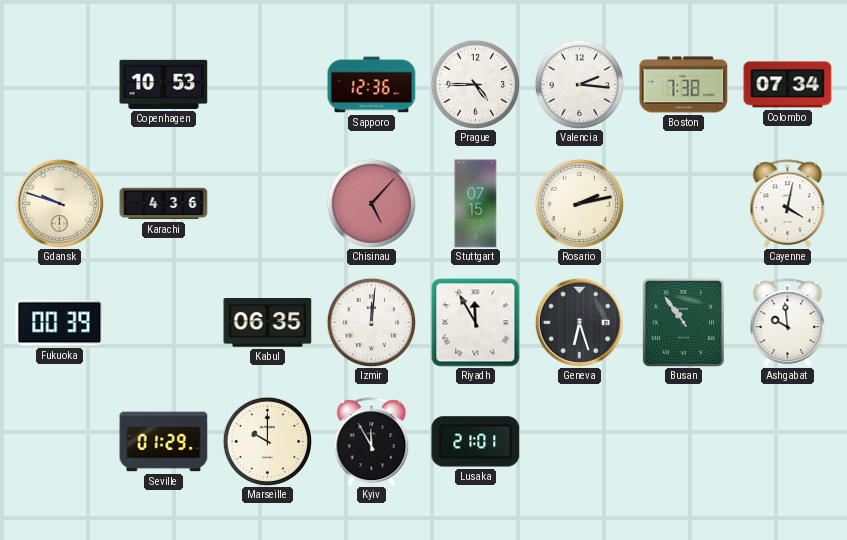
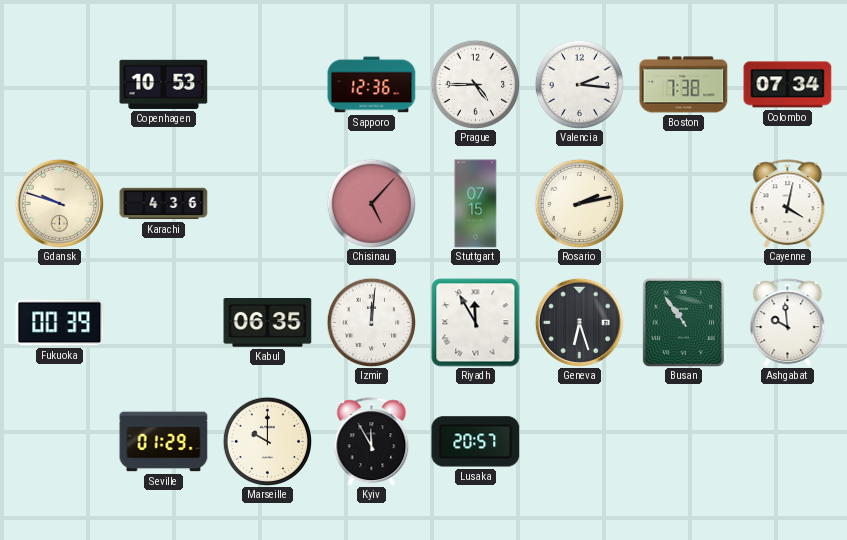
Lusaka: 21:01 -> 20:57
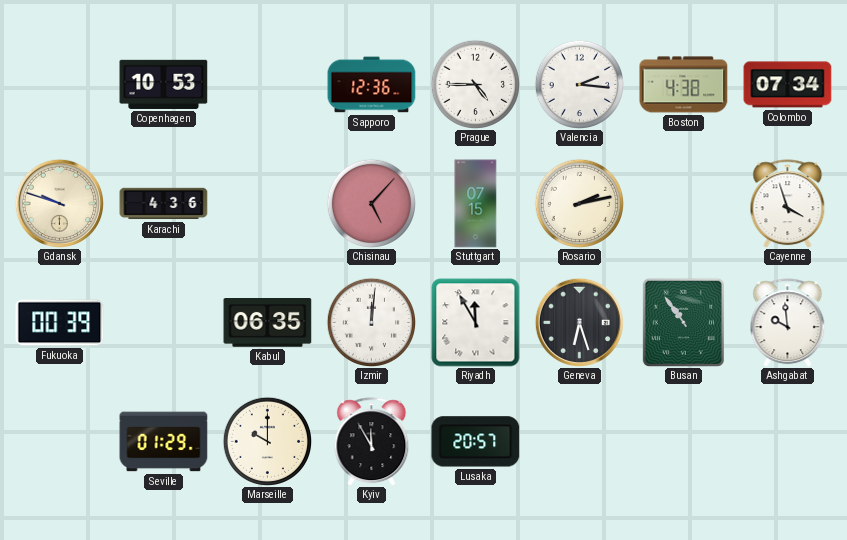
Boston: 7:38 -> 4:38
Cayenne: 4:02 -> 3:57
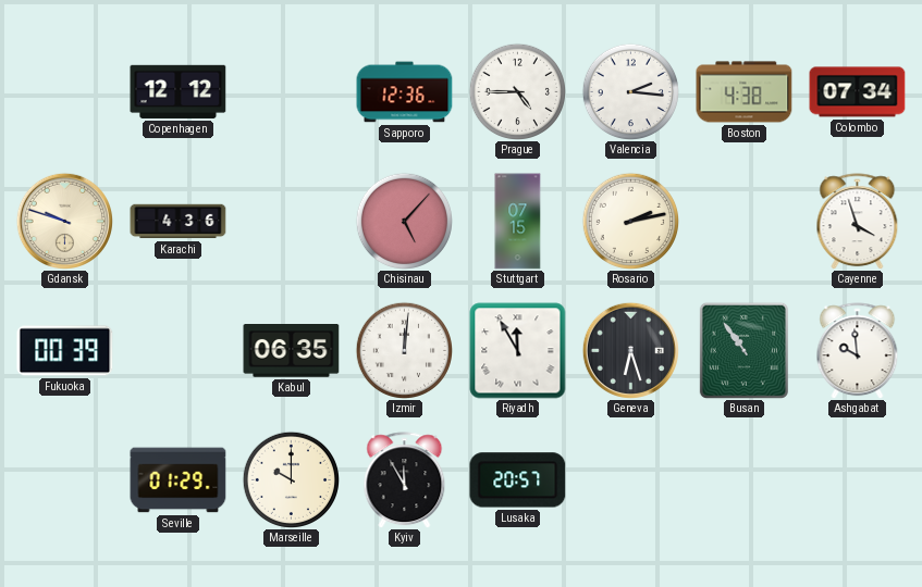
Copenhagen: 10:53 -> 12:12
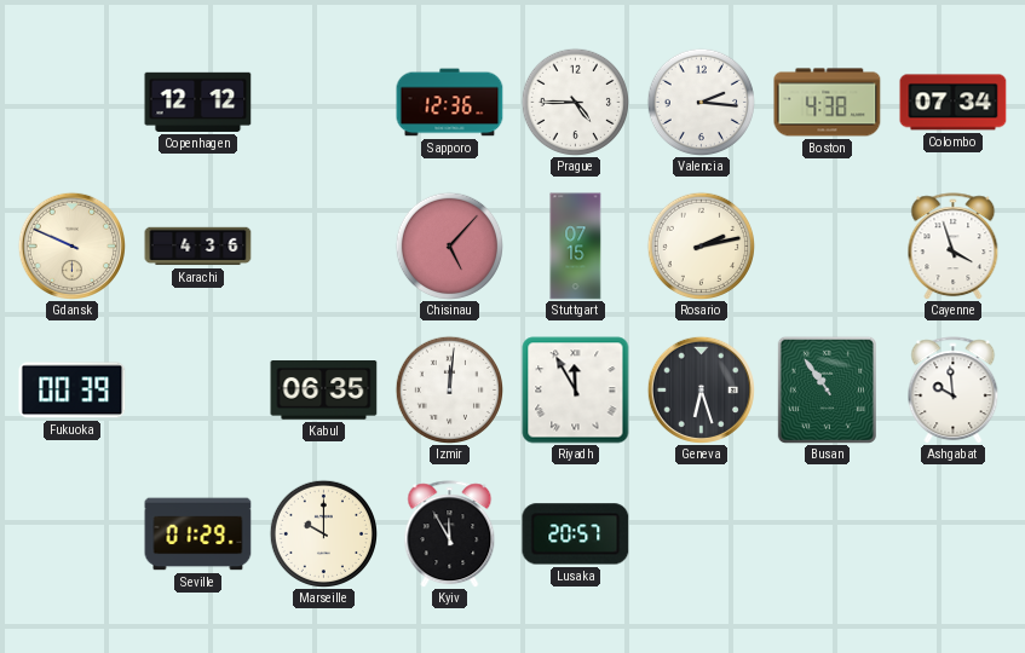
Gdansk: 9:48 -> 9:49
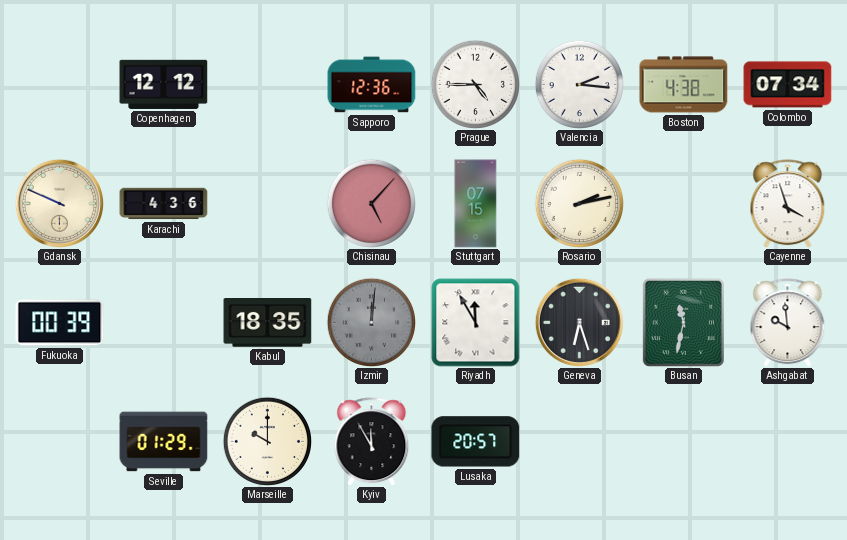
Kabul: 06:35 -> 18:35
Izmir dial: white -> grey
Busan: 10:54 -> 11:32
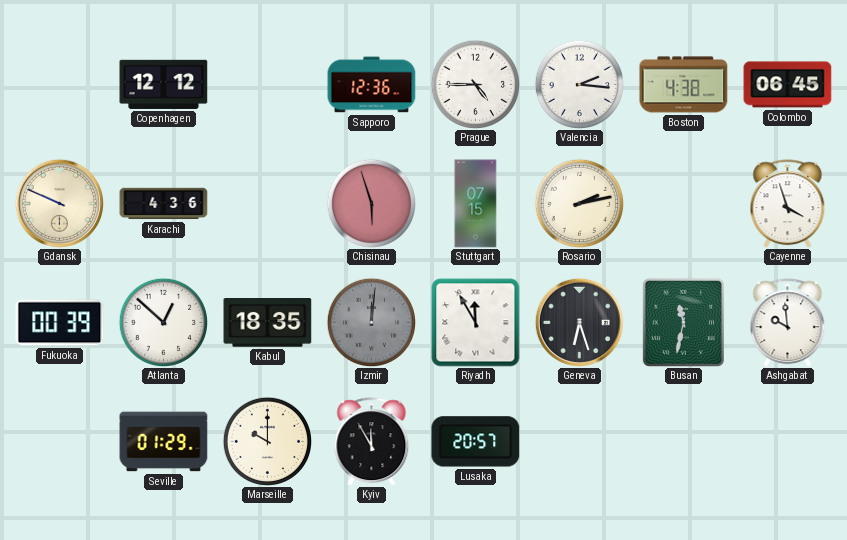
Colombo: 07:34 -> 06:45
Chisinau: 5:07 -> 5:57
Atlanta: none -> 12:52
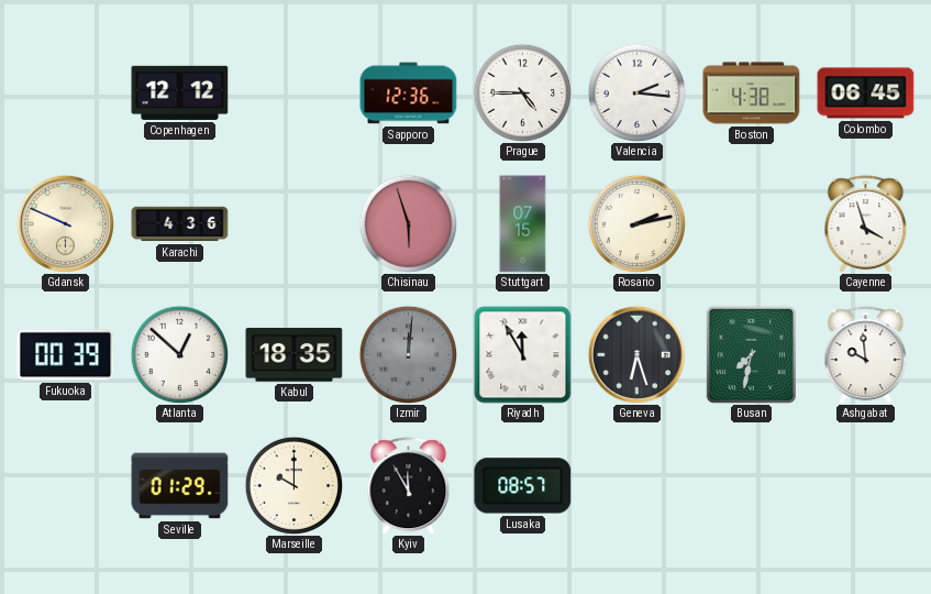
Busan: 11:32 -> 7:32
Lusaka: 20:57 -> 08:57
